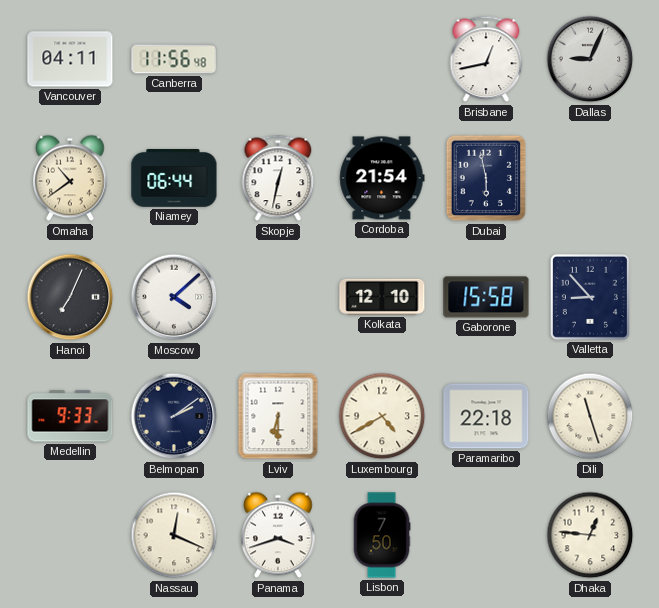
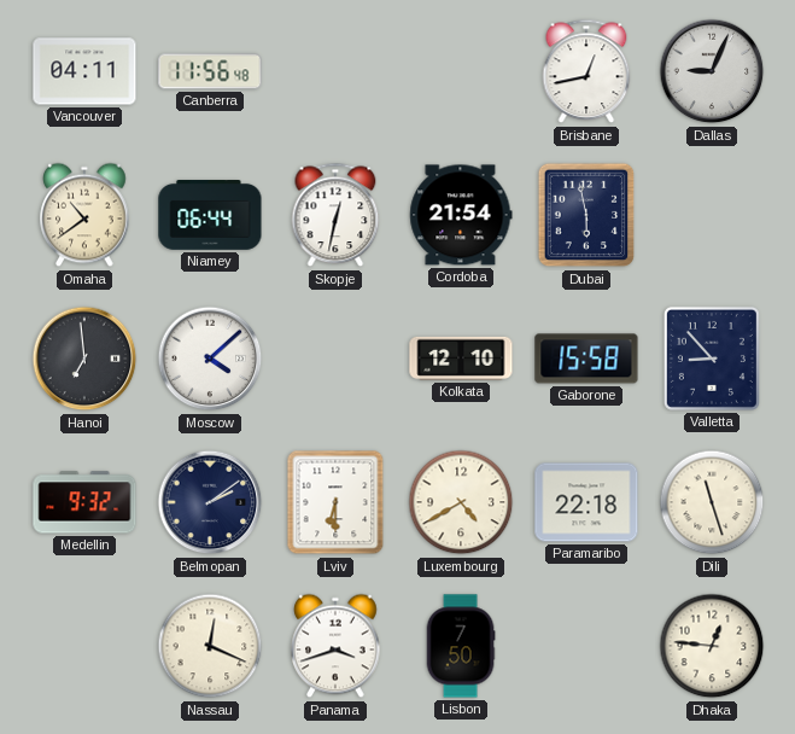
Hanoi: 7:04 -> 6:59
Medellin: 9:33 -> 9:32
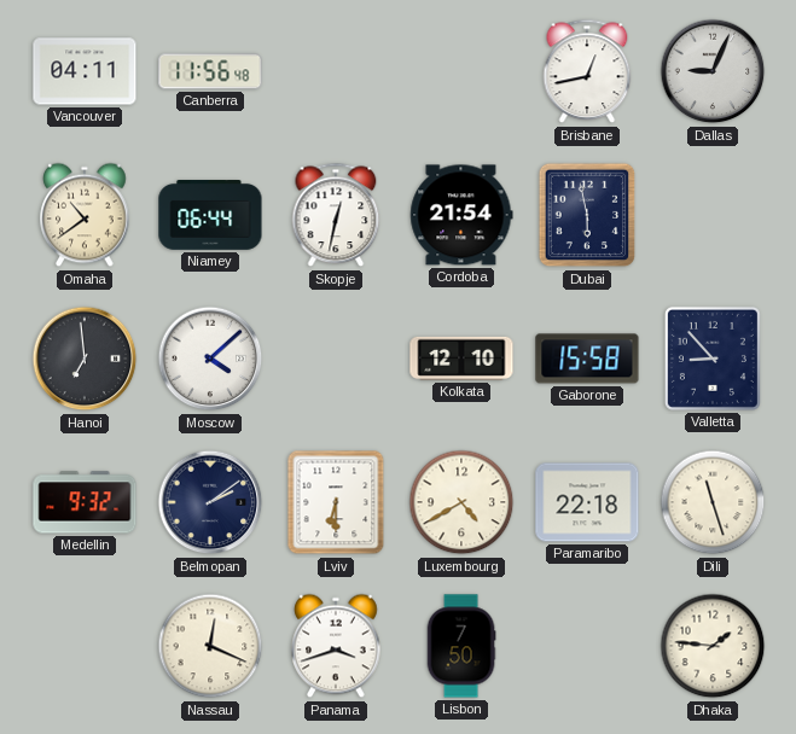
Dhaka: 12:46 -> 1:46
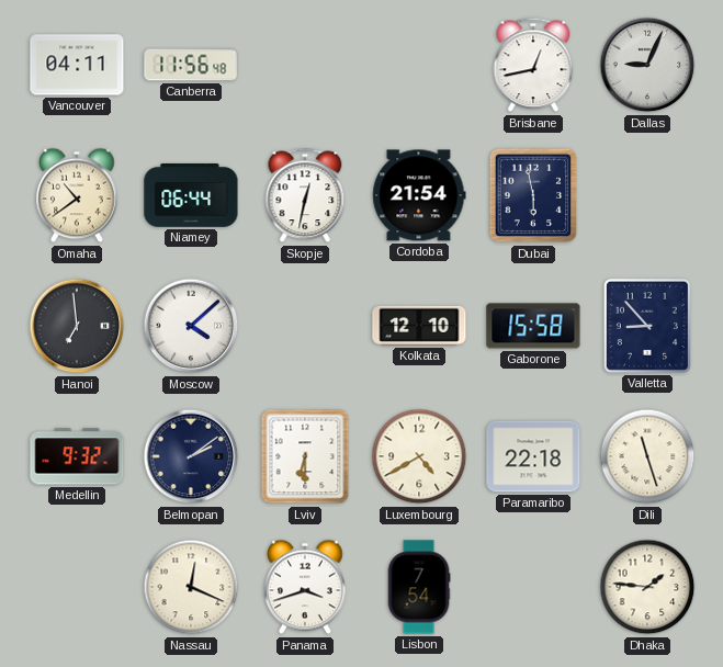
Lisbon: 7:50 -> 7:54
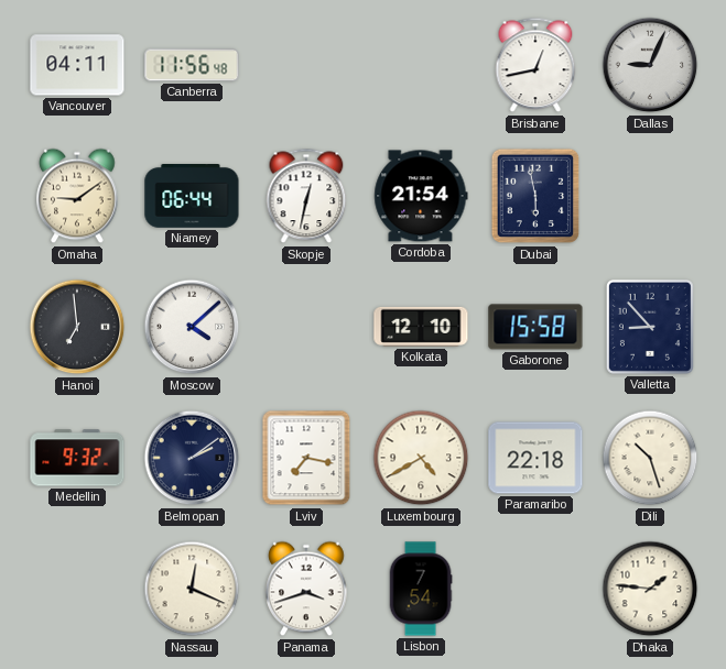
Omaha: 10:39 -> 9:09
Lviv: 6:30 -> 7:17
Dili: 11:27 -> 10:27
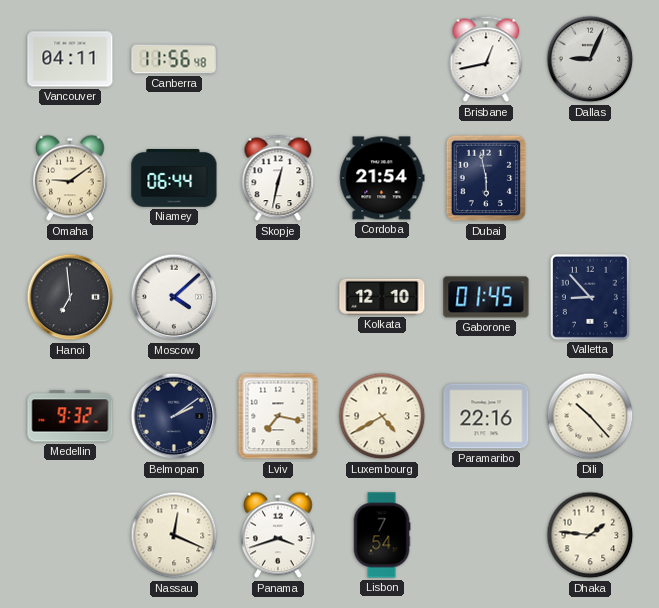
Gaborone: 15:58 -> 01:45
Paramaribo: 22:18 -> 22:16
Dili: 10:27 -> 10:23
